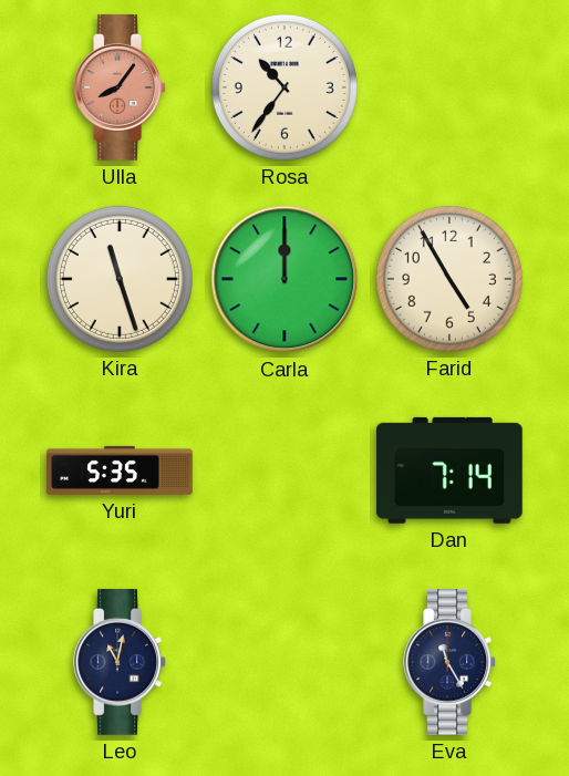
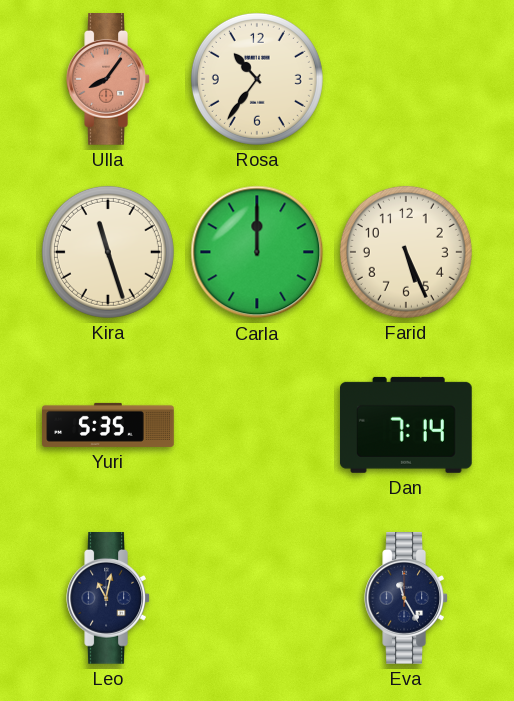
Farid: 4:55 -> 5:26
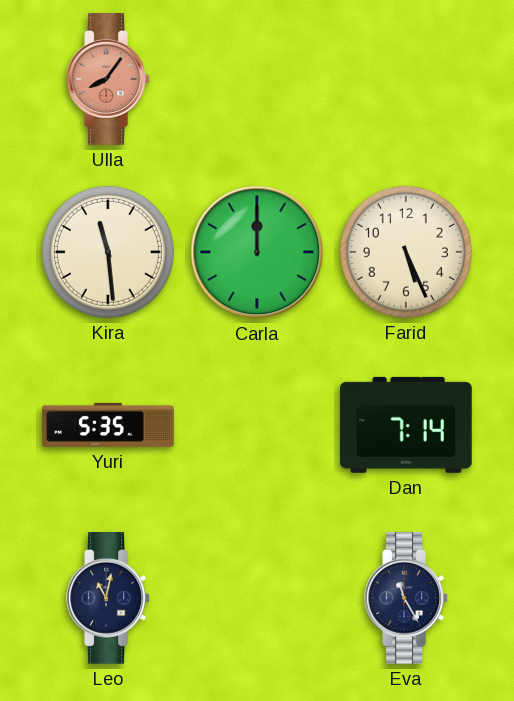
Rosa: 10:36 -> none
Kira: 11:27 -> 11:29
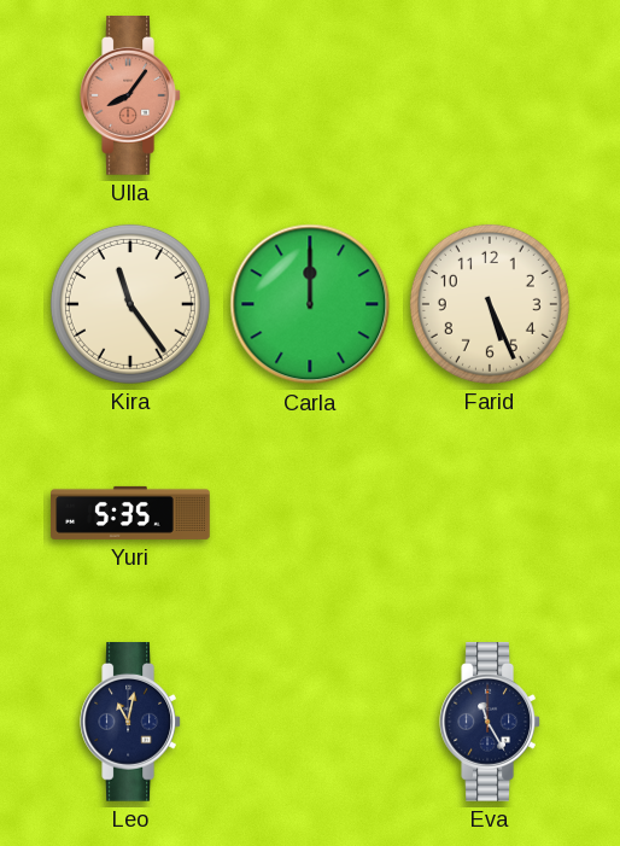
Kira: 11:29 -> 11:24
Dan: 7:14 -> none
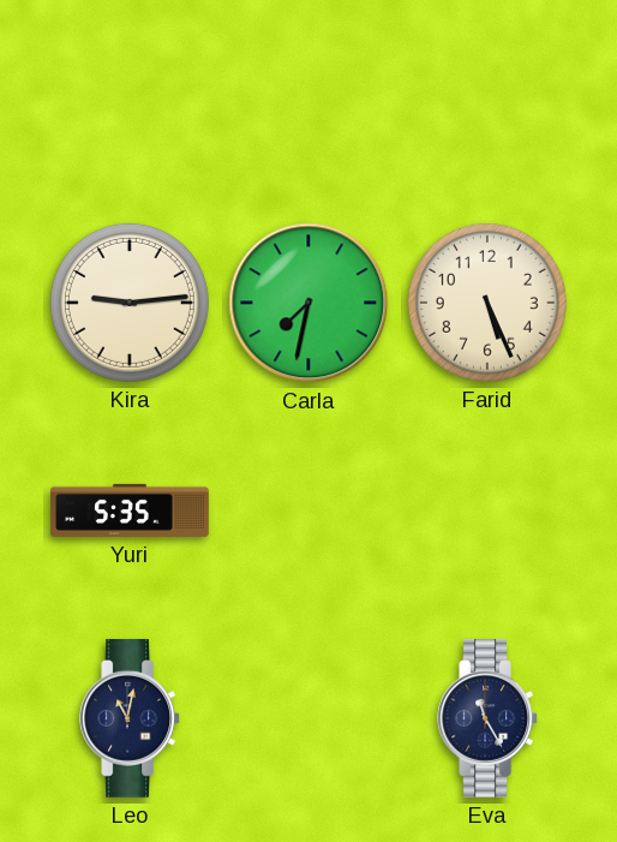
Ulla: 8:06 -> none
Kira: 11:24 -> 9:14
Carla: 12:00 -> 7:32
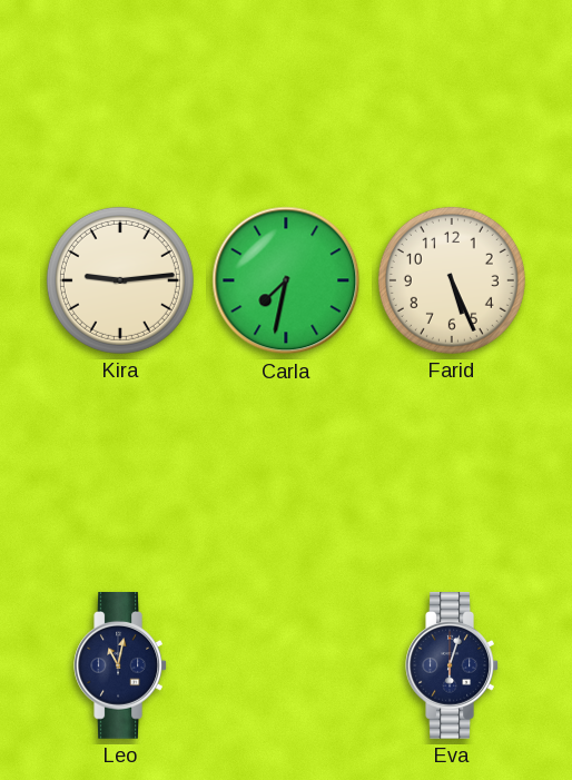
Yuri: 5:35 -> none
Eva: 11:25 -> 6:03
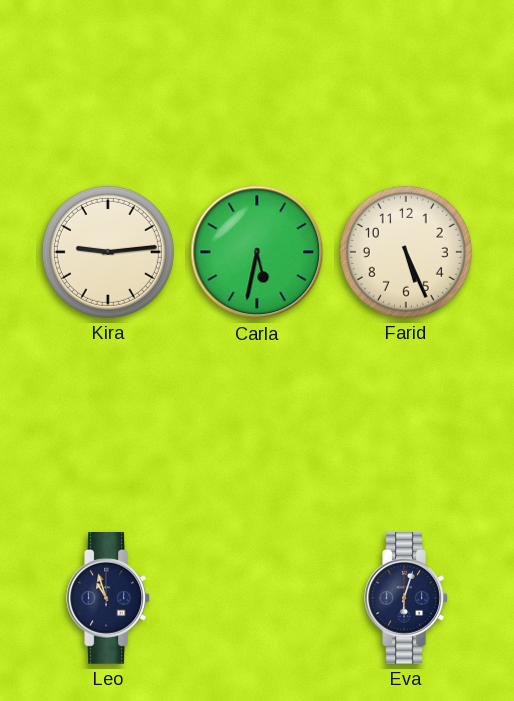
Carla: 7:32 -> 5:32
Leo: 11:02 -> 10:57
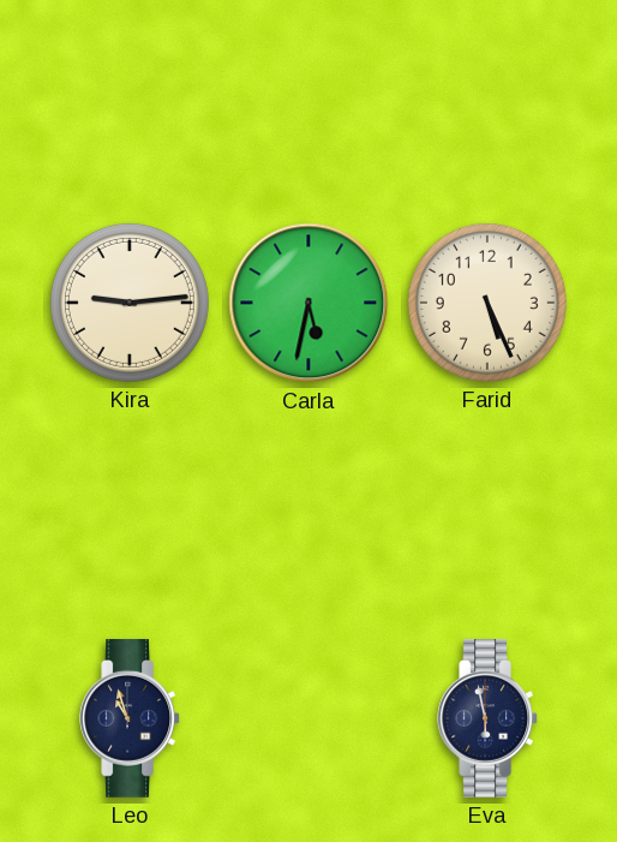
Eva: 6:03 -> 5:58
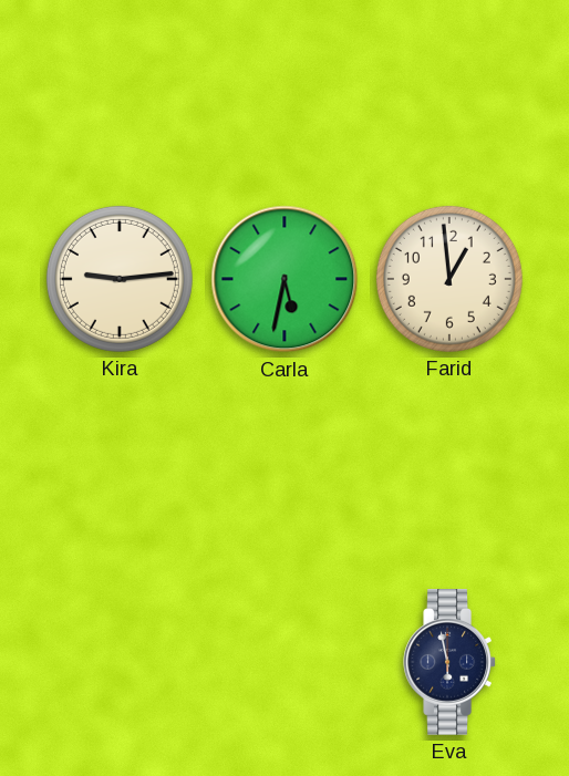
Farid: 5:26 -> 12:59
Leo: 10:57 -> none
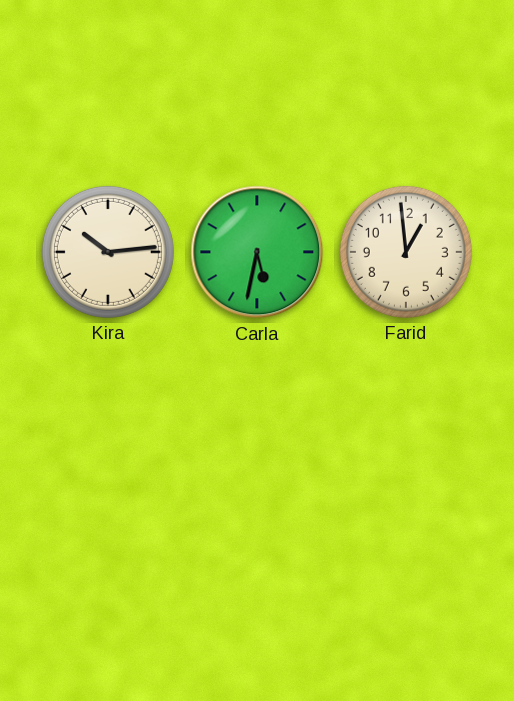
Kira: 9:14 -> 10:14
Eva: 5:58 -> none
